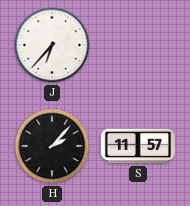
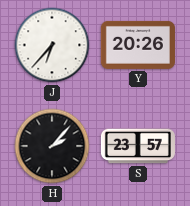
Y: none -> 20:26
S: 11:57 -> 23:57
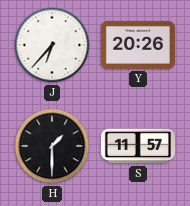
H: 2:07 -> 1:30
S: 23:57 -> 11:57
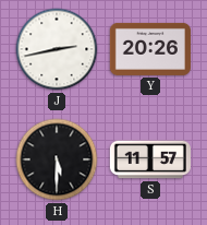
J: 6:37 -> 2:43
H: 1:30 -> 5:30
